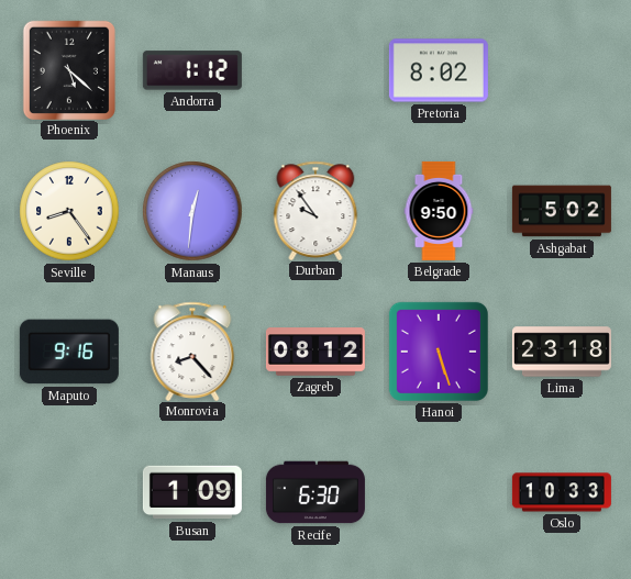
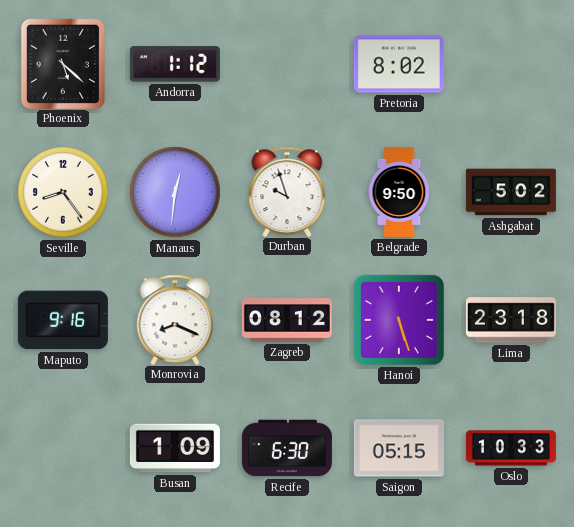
Durban: 9:54 -> 9:57
Monrovia: 8:23 -> 8:19
Saigon: none -> 05:15
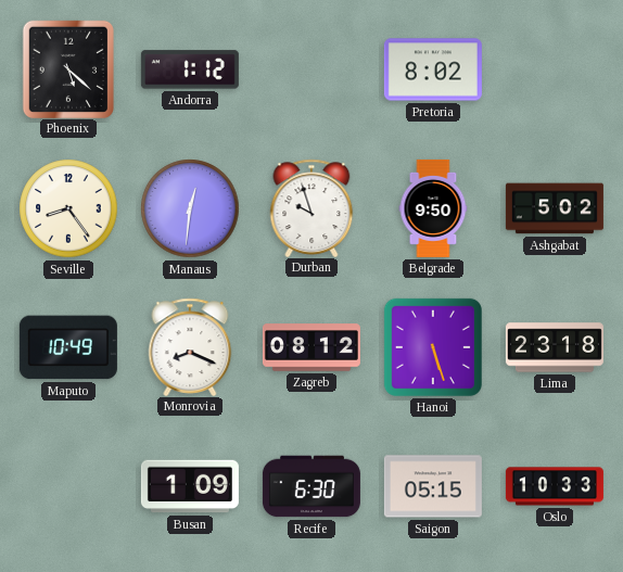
Maputo: 9:16 -> 10:49
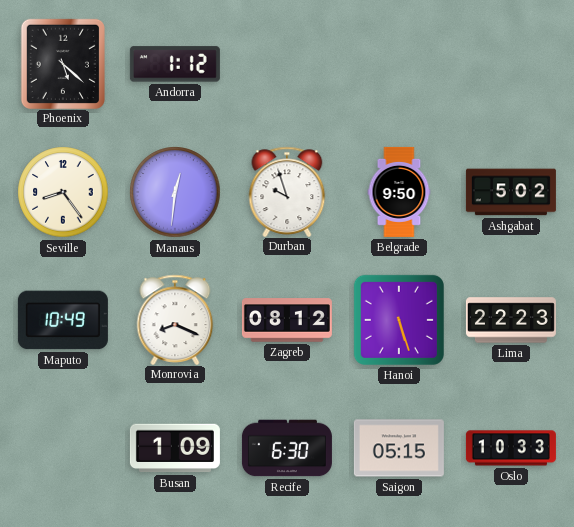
Pretoria: 8:02 -> none
Lima: 23:18 -> 22:23
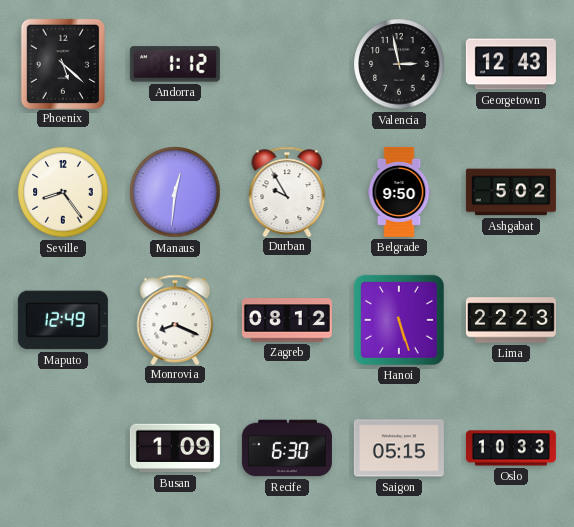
Valencia: none -> 2:58
Georgetown: none -> 12:43
Durban: 9:57 -> 9:55
Maputo: 10:49 -> 12:49
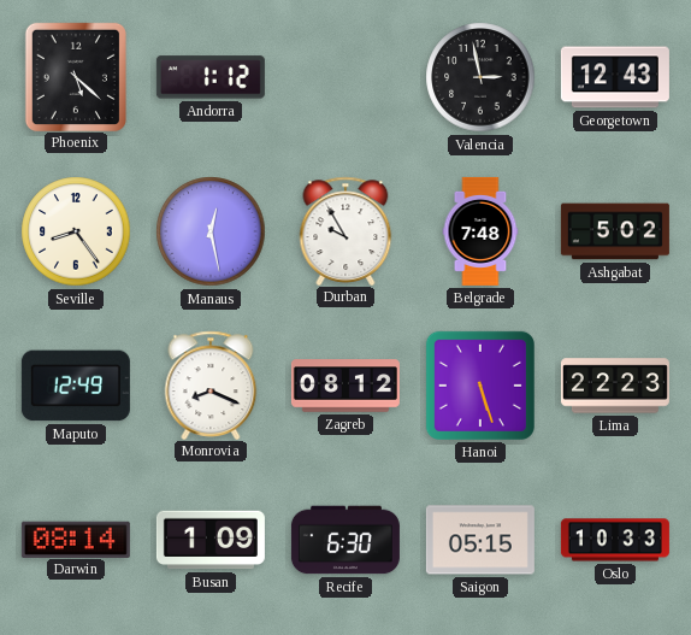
Manaus: 12:31 -> 12:28
Belgrade: 9:50 -> 7:48
Darwin: none -> 08:14
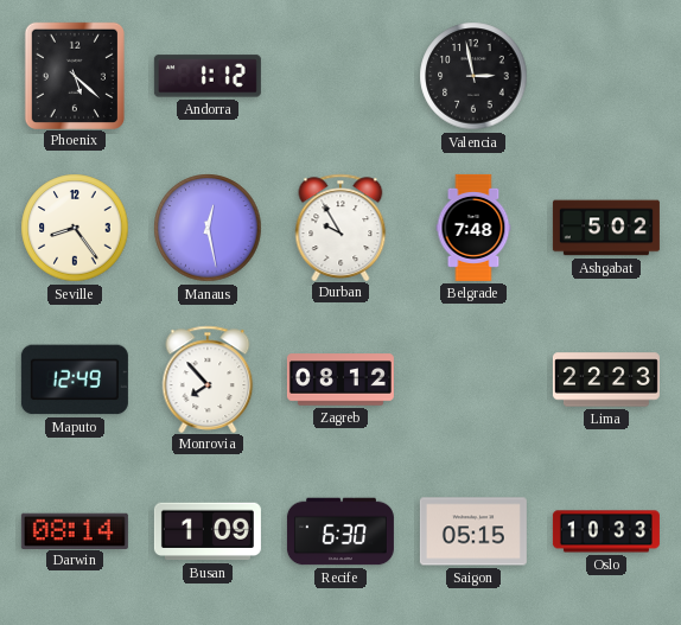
Georgetown: 12:43 -> none
Monrovia: 8:19 -> 7:53
Hanoi: 5:27 -> none
